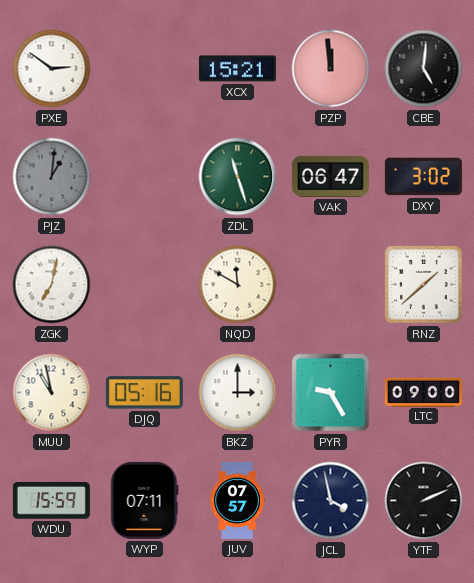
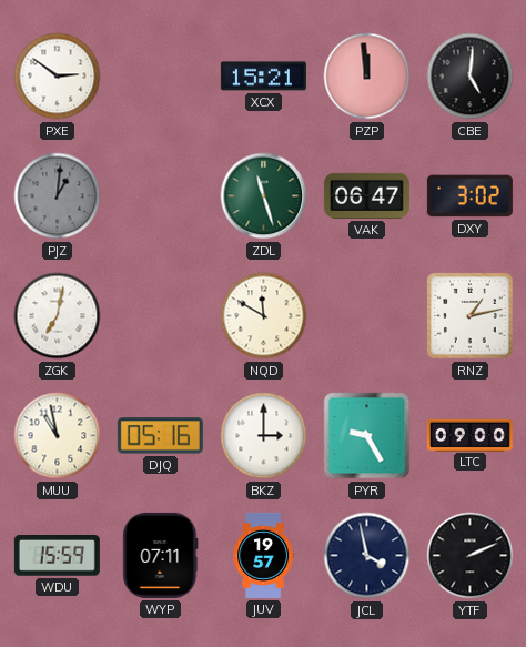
RNZ: 1:38 -> 1:13
JUV: 07:57 -> 19:57
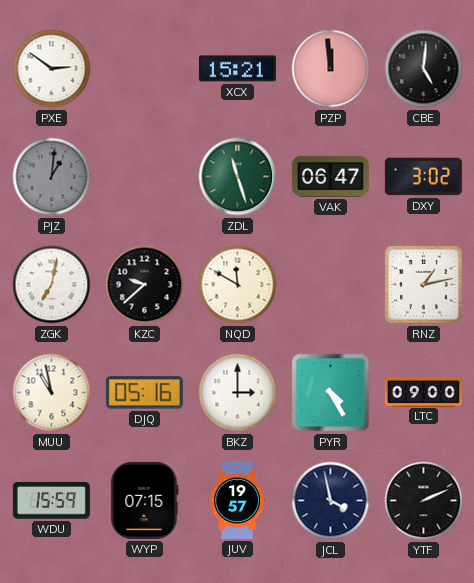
KZC: none -> 9:38
PYR: 9:25 -> 4:25
WYP: 07:11 -> 07:15
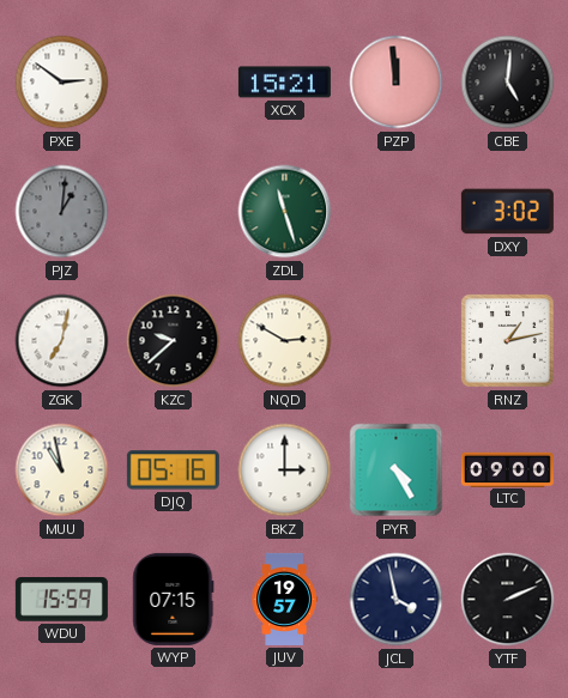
VAK: 06:47 -> none
NQD: 11:50 -> 2:50
